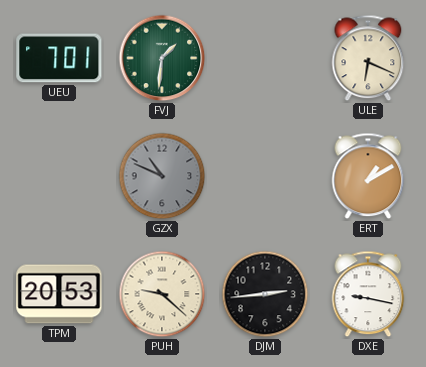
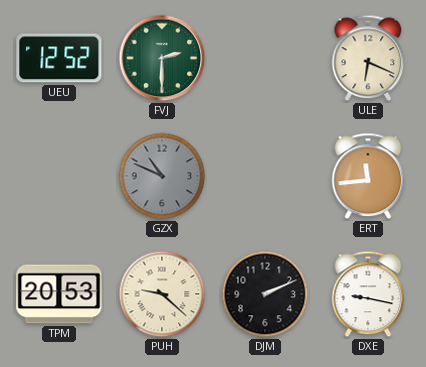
UEU: 7:01 -> 12:52
FVJ: 1:31 -> 2:30
ERT: 1:10 -> 11:44
DJM: 2:44 -> 2:11
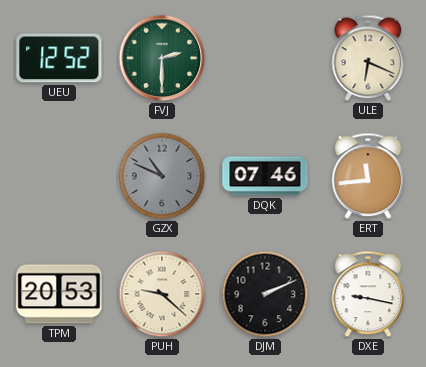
DQK: none -> 07:46
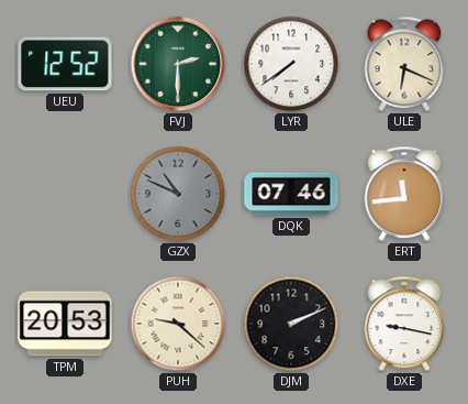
LYR: none -> 7:39
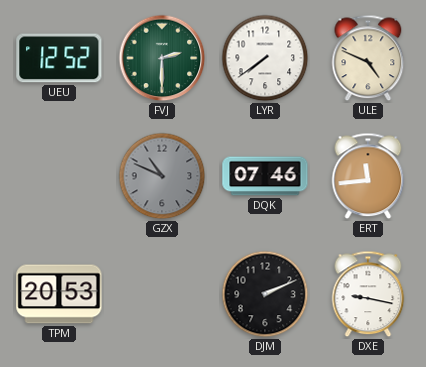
ULE: 6:19 -> 4:49
PUH: 9:22 -> none
